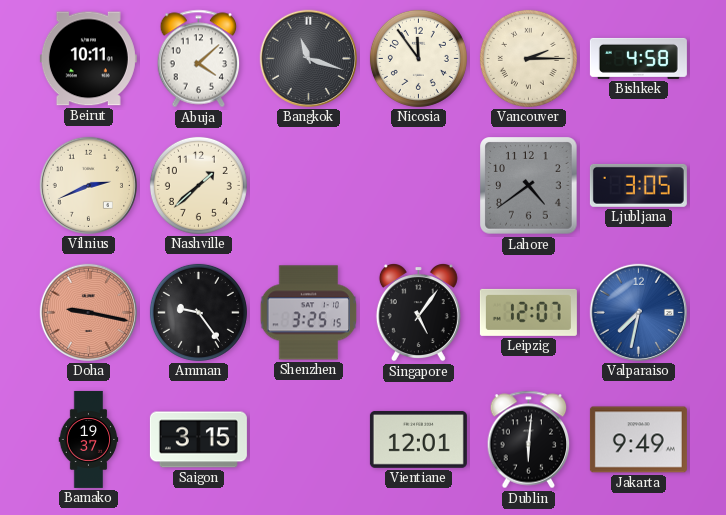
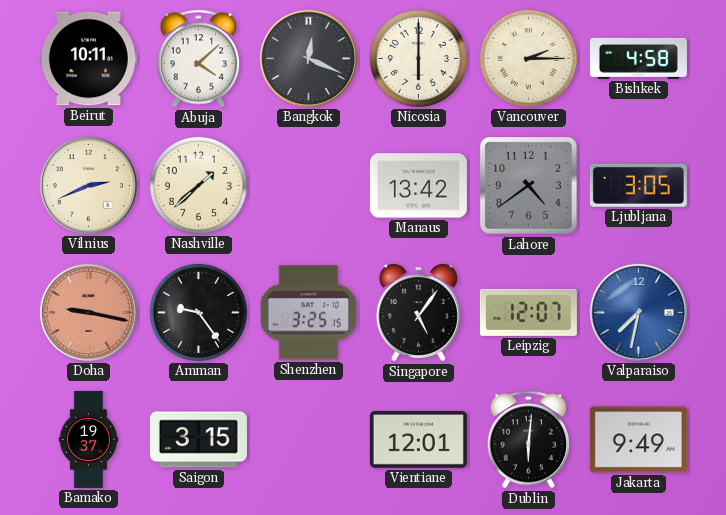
Bangkok: 11:18 -> 12:19
Nicosia: 11:54 -> 6:00
Manaus: none -> 13:42
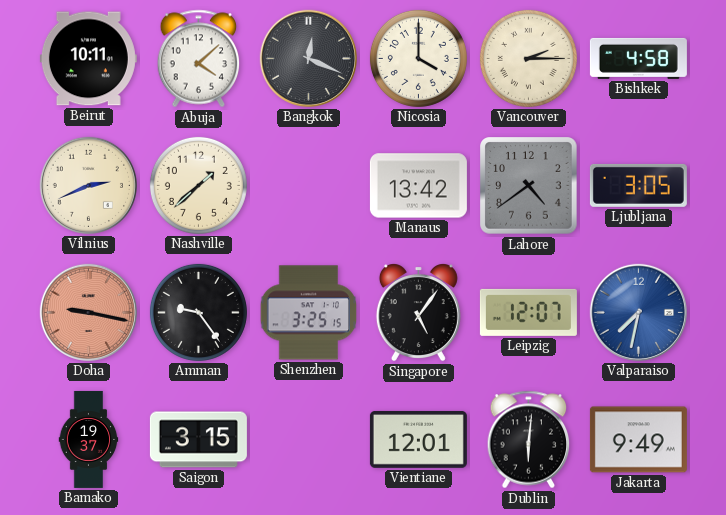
Nicosia: 6:00 -> 4:00
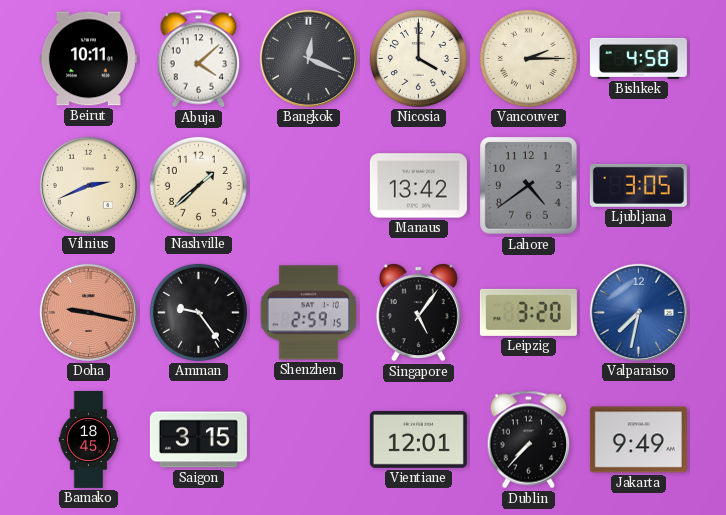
Shenzhen: 3:25 -> 2:59
Leipzig: 12:07 -> 3:20
Bamako: 19:37 -> 18:45
Dublin: 6:01 -> 7:37
